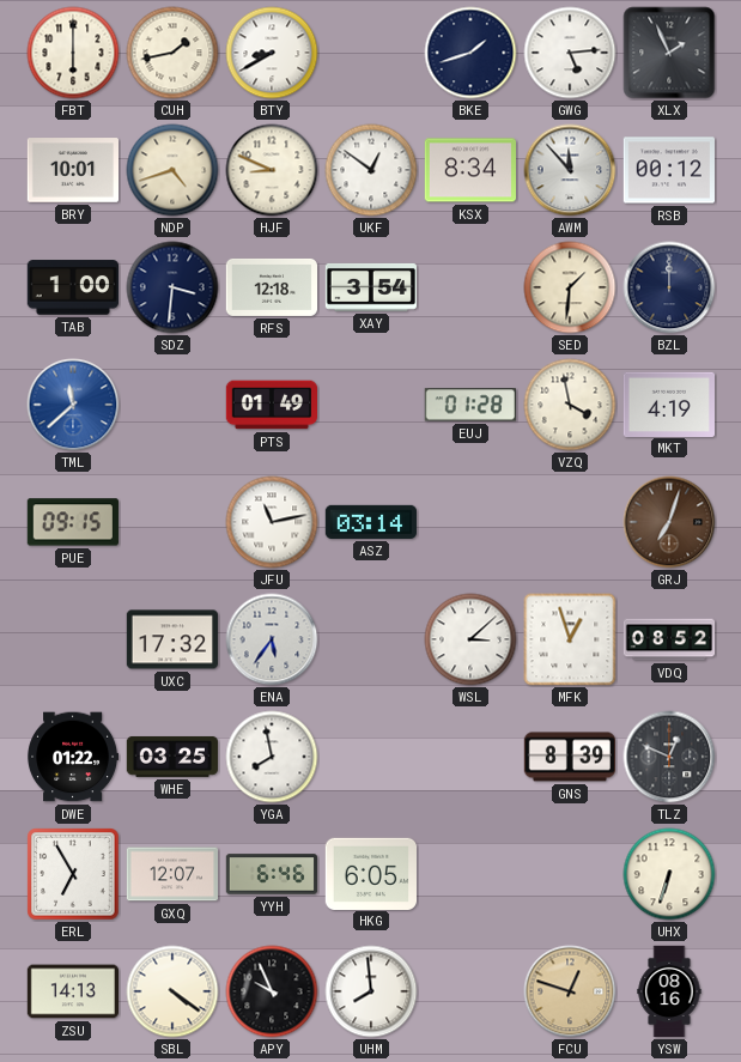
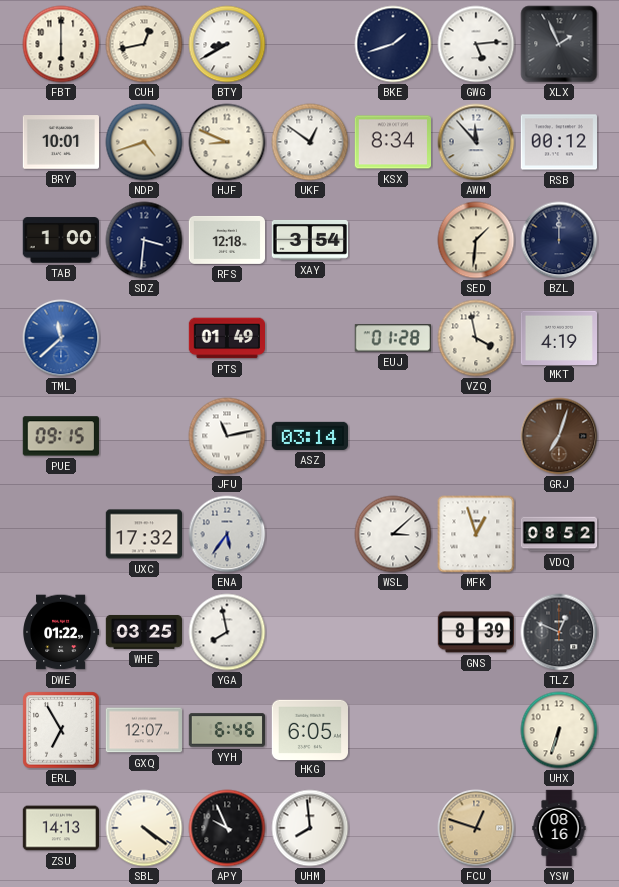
CUH: 1:43 -> 12:43
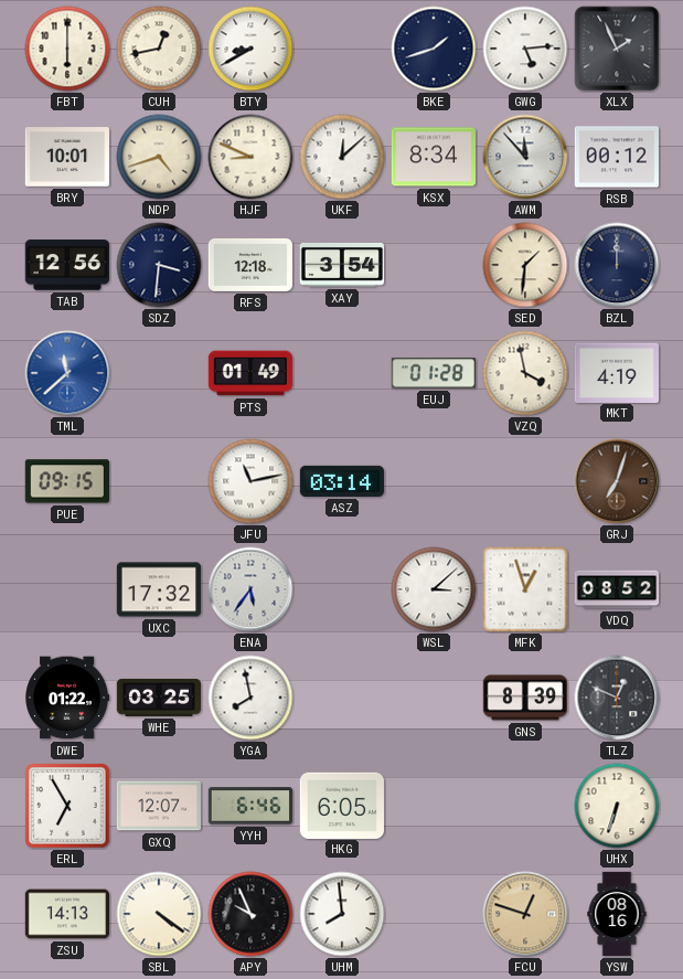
UKF: 12:51 -> 12:08
TAB: 1:00 -> 12:56
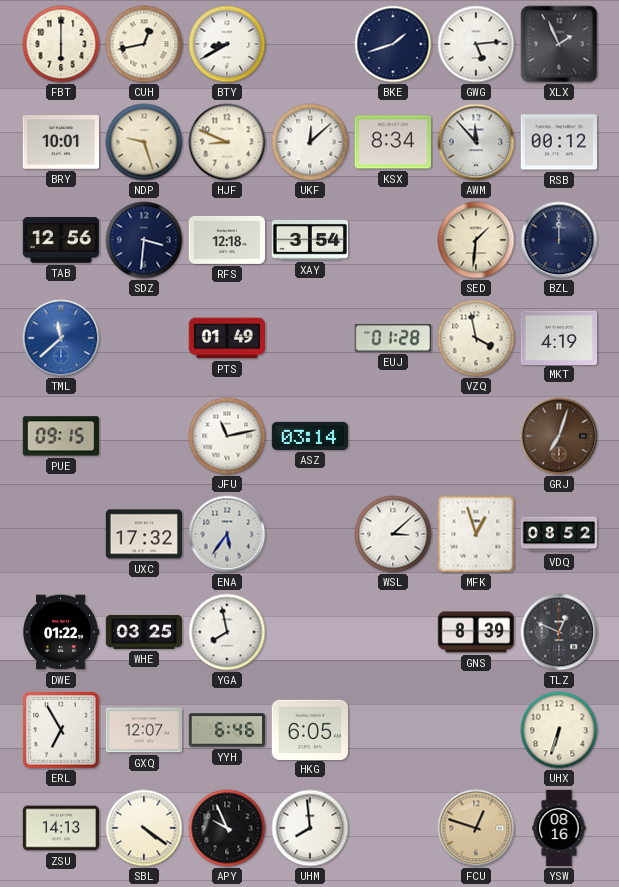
NDP: 4:42 -> 9:27
